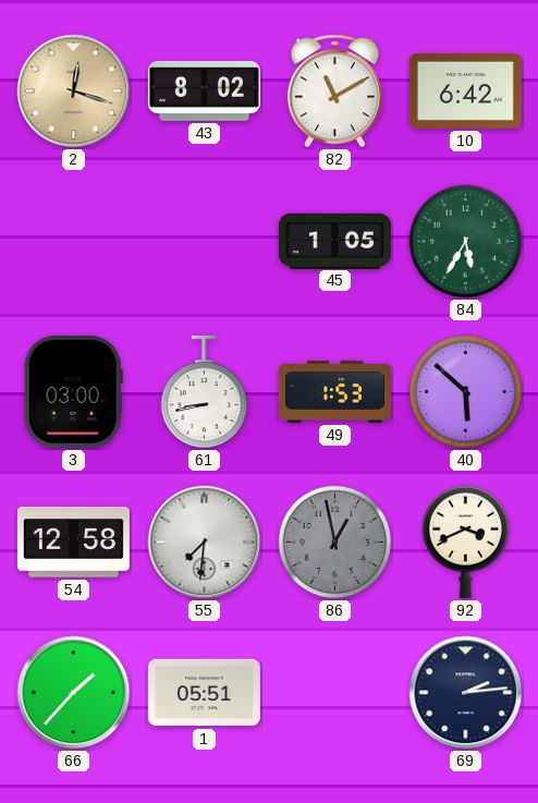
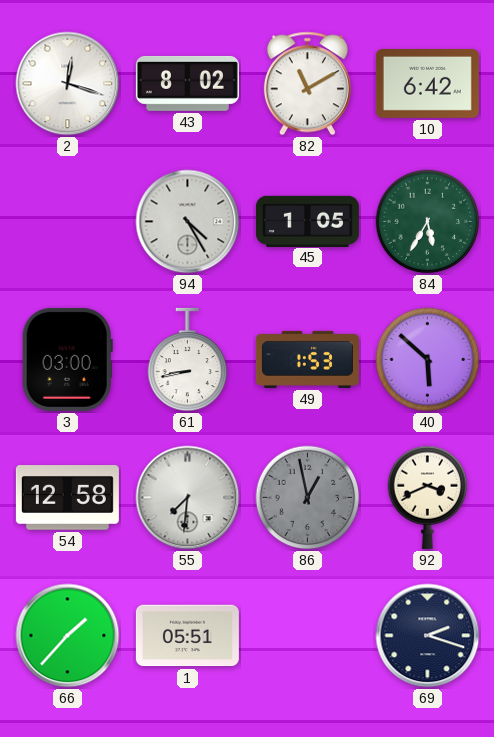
2 dial: champagne -> white
94: none -> 4:25
69: 2:14 -> 2:18
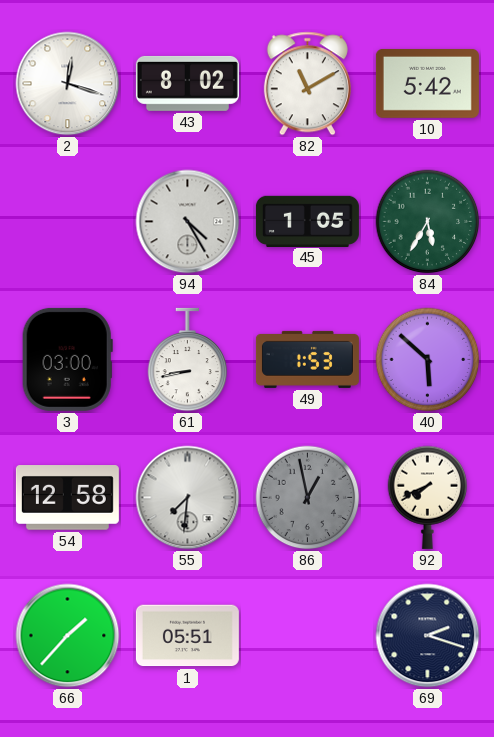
10: 6:42 -> 5:42
92: 3:41 -> 7:41
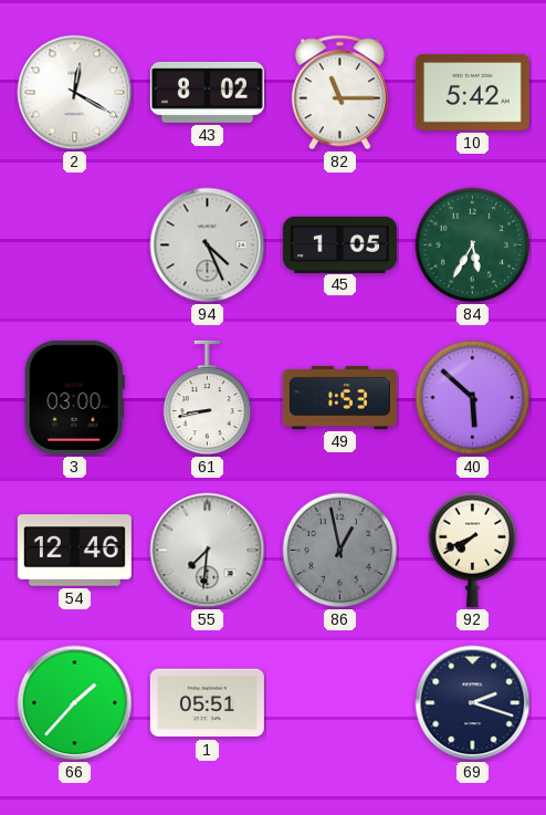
2: 12:18 -> 12:20
82: 11:10 -> 11:15
94: 4:25 -> 4:26
54: 12:58 -> 12:46
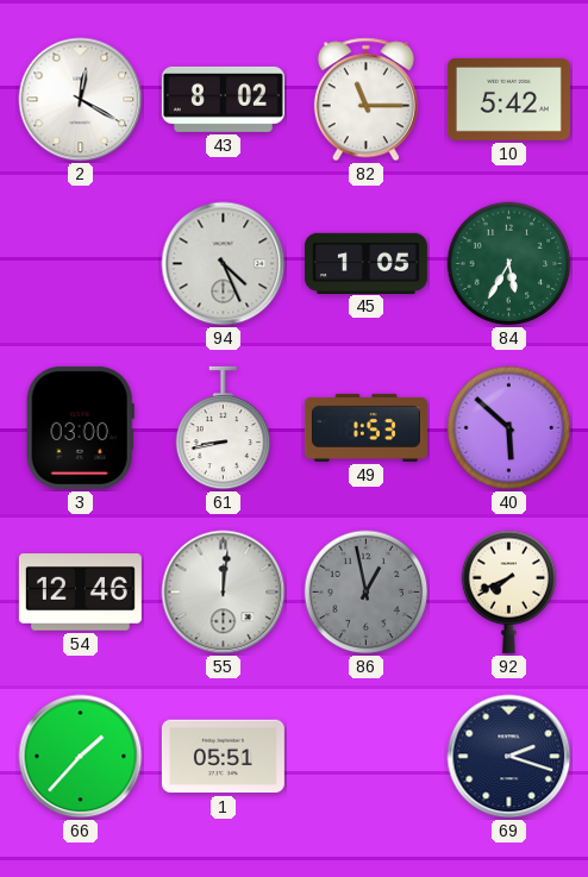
55: 7:31 -> 12:01
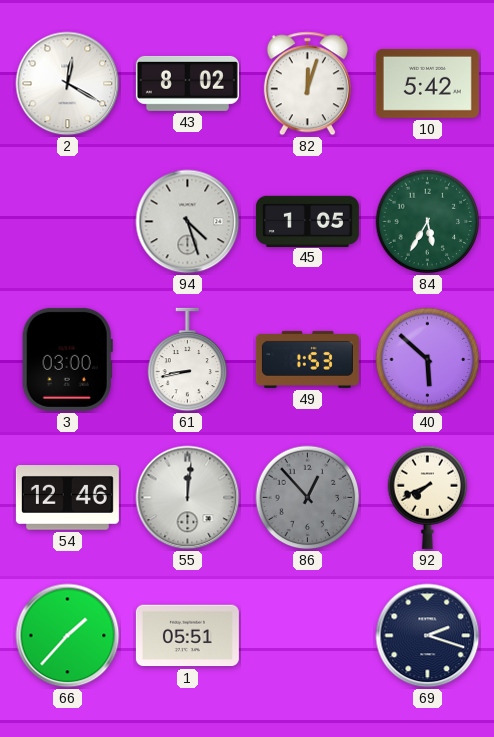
82: 11:15 -> 12:03
94: 4:26 -> 4:27
86: 12:58 -> 12:53
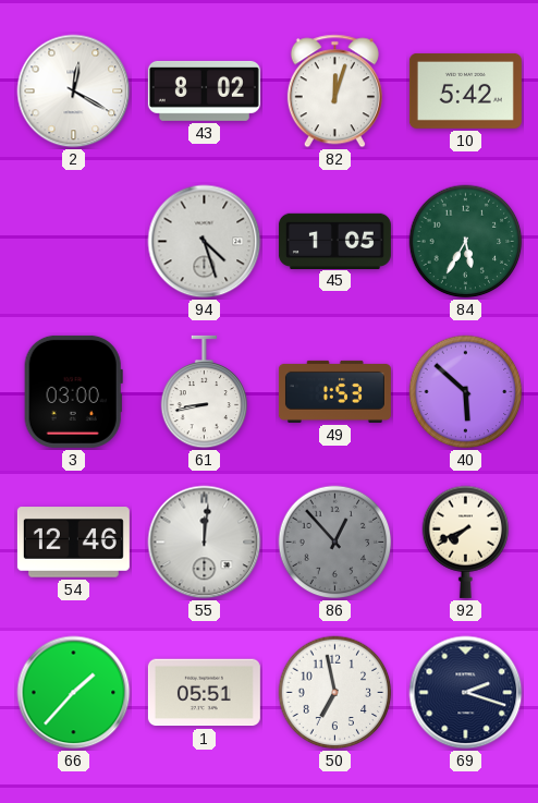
50: none -> 6:58
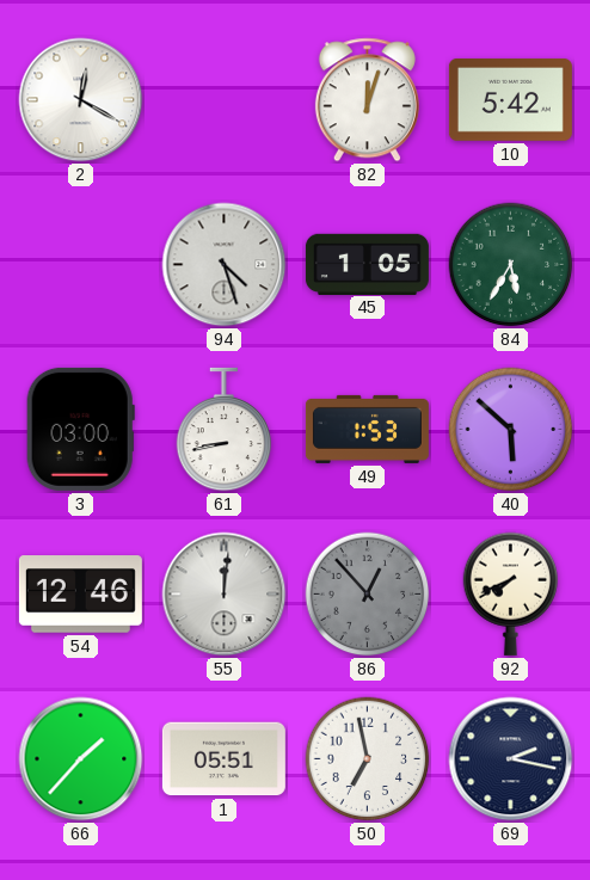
43: 8:02 -> none
69: 2:18 -> 2:17
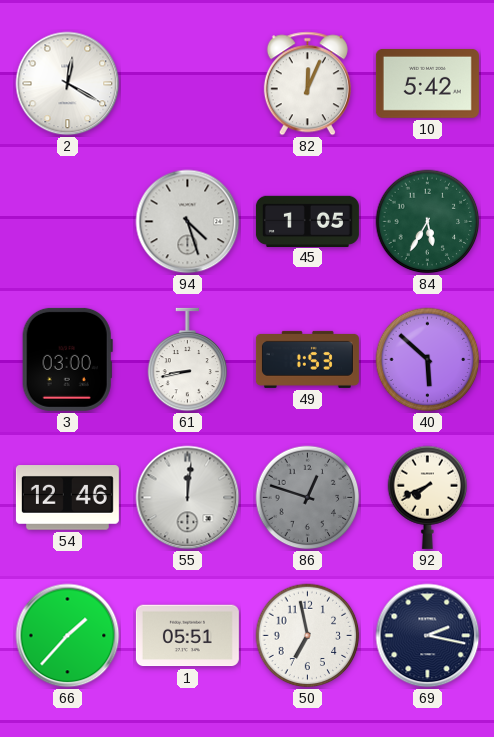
82: 12:03 -> 12:04
86: 12:53 -> 12:48
